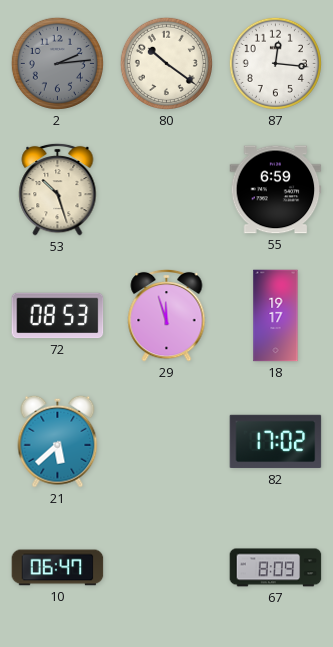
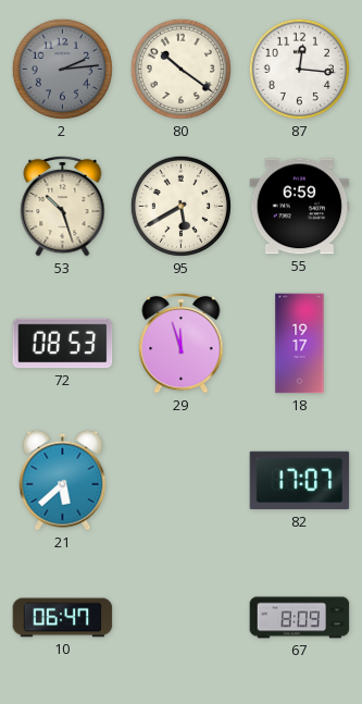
95: none -> 5:40
82: 17:02 -> 17:07
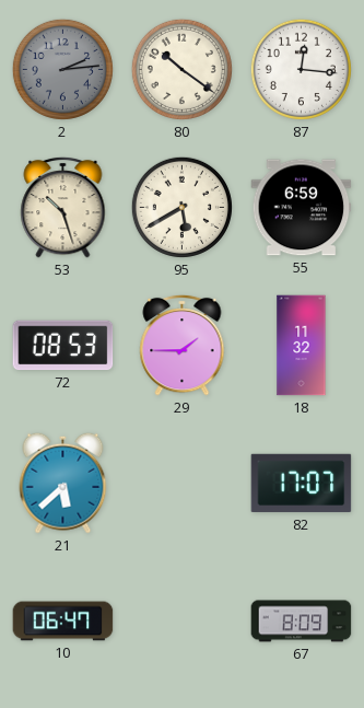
29: 11:57 -> 1:45
18: 19:17 -> 11:32
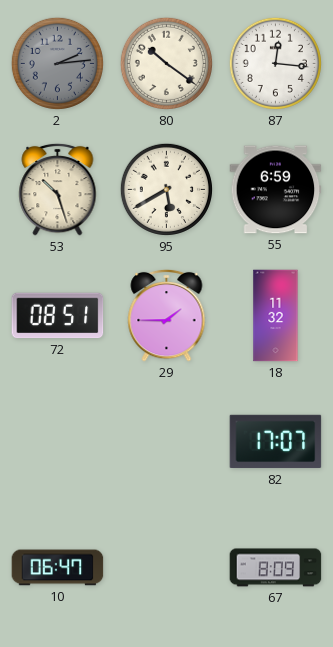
72: 08:53 -> 08:51
21: 5:38 -> none
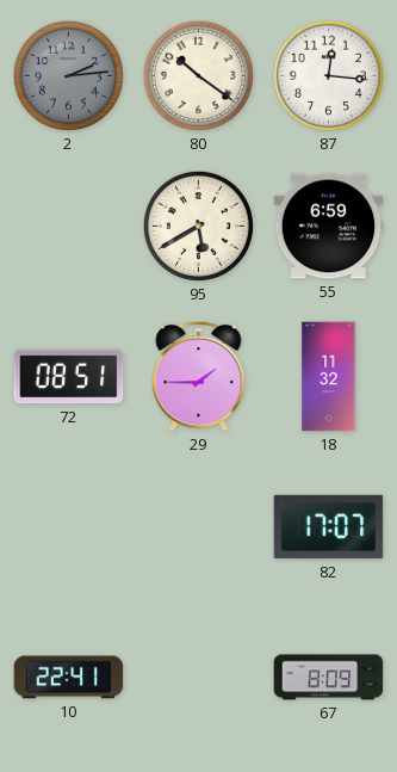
53: 10:27 -> none
10: 06:47 -> 22:41
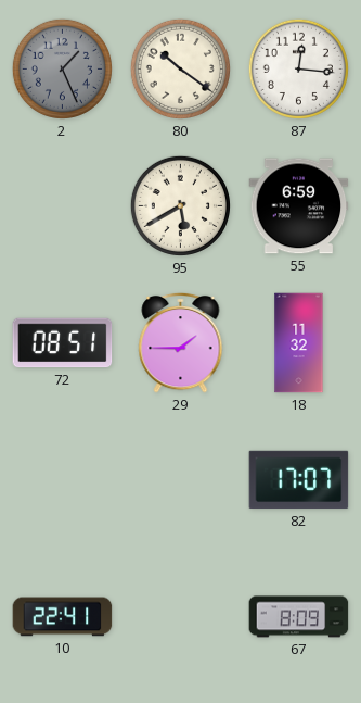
2: 2:14 -> 1:26
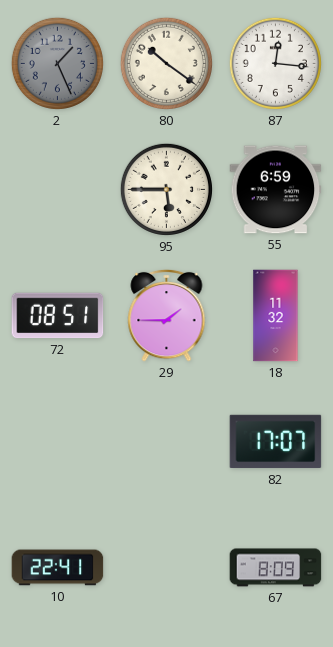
95: 5:40 -> 5:45
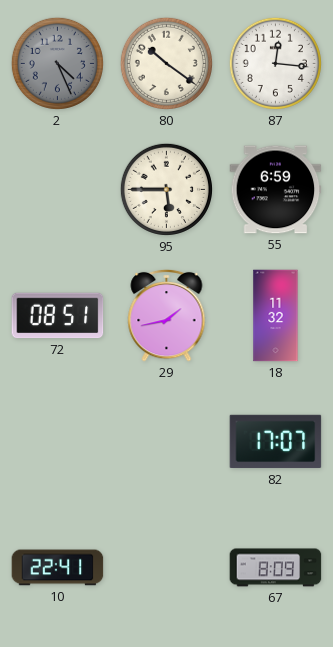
2: 1:26 -> 4:26
29: 1:45 -> 1:43
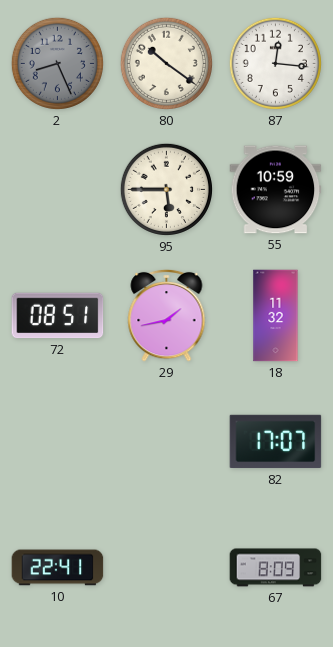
2: 4:26 -> 8:26
55: 6:59 -> 10:59
